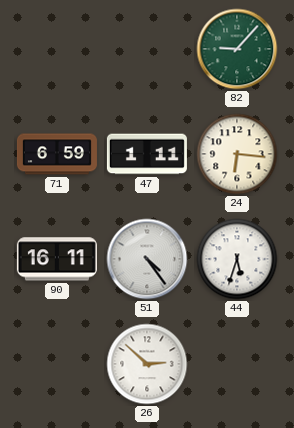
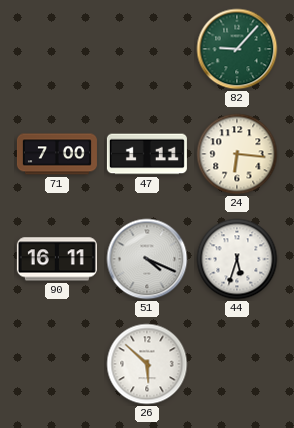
71: 6:59 -> 7:00
51: 4:24 -> 4:19
26: 2:52 -> 5:52
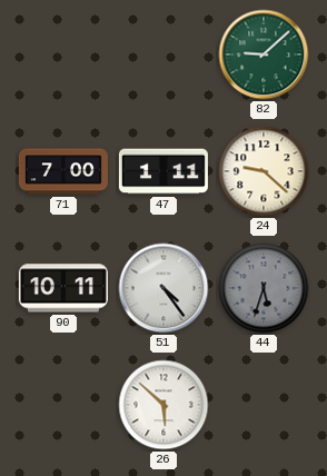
82: 9:07 -> 9:08
24: 6:16 -> 9:22
90: 16:11 -> 10:11
51: 4:19 -> 4:24
44 dial: white -> grey
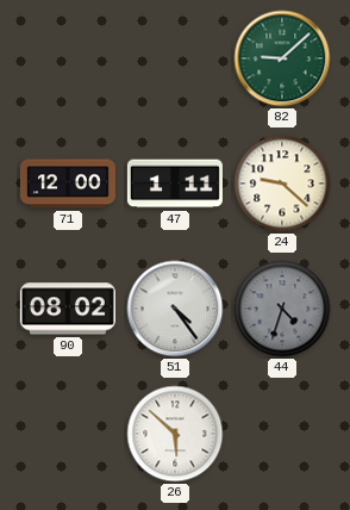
71: 7:00 -> 12:00
90: 10:11 -> 08:02
44: 5:33 -> 4:33
